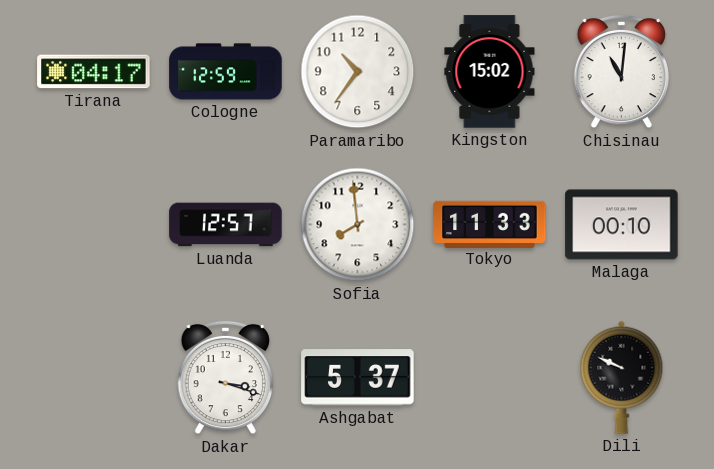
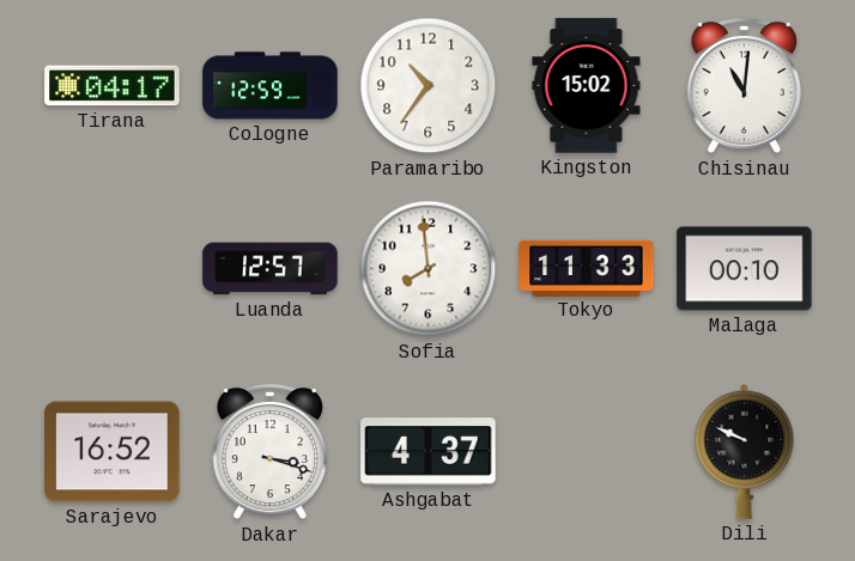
Sarajevo: none -> 16:52
Ashgabat: 5:37 -> 4:37
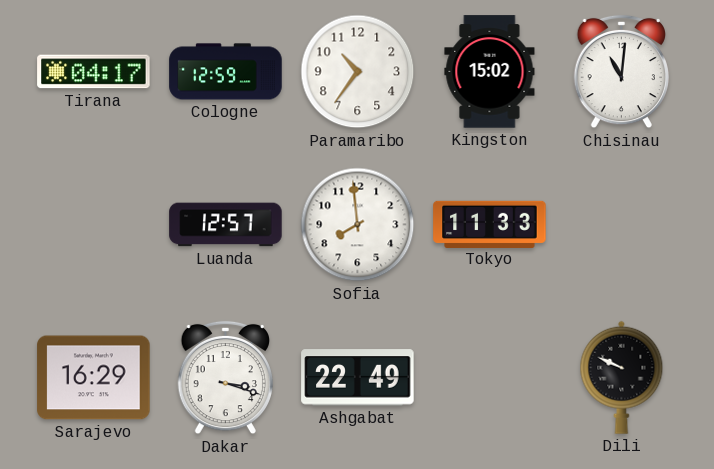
Malaga: 00:10 -> none
Sarajevo: 16:52 -> 16:29
Ashgabat: 4:37 -> 22:49
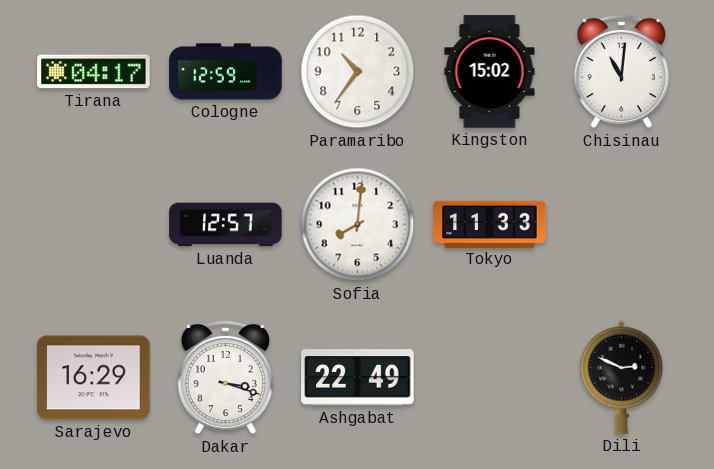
Sofia: 7:59 -> 8:01
Dili: 9:49 -> 2:49
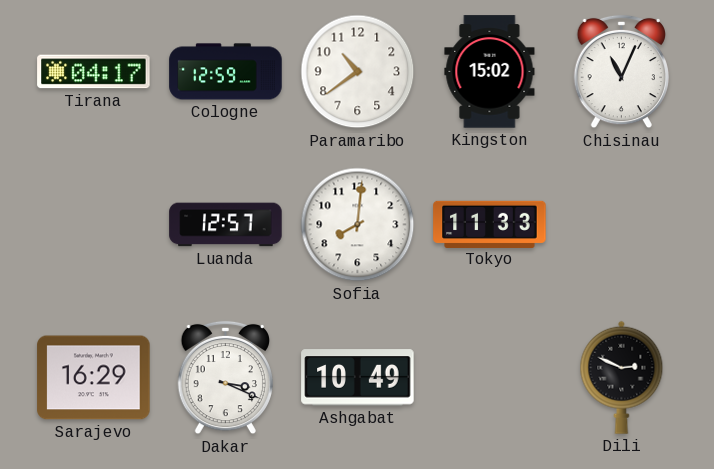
Paramaribo: 10:36 -> 10:39
Chisinau: 11:01 -> 11:04
Dakar: 3:18 -> 3:19
Ashgabat: 22:49 -> 10:49
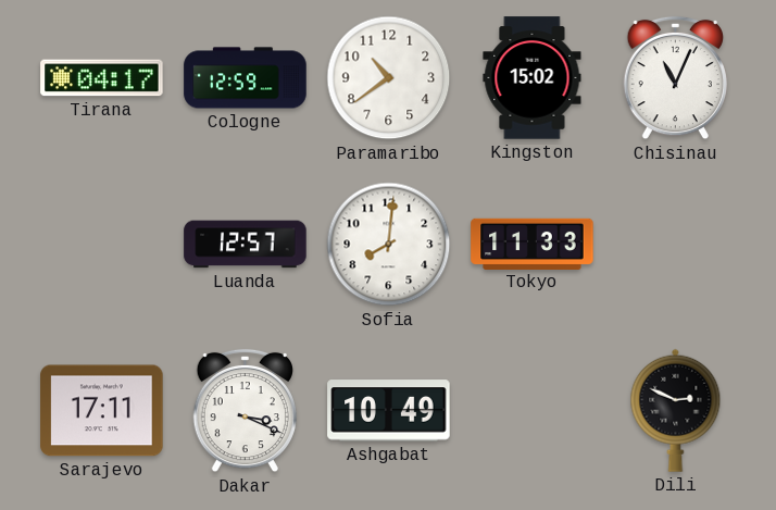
Sarajevo: 16:29 -> 17:11
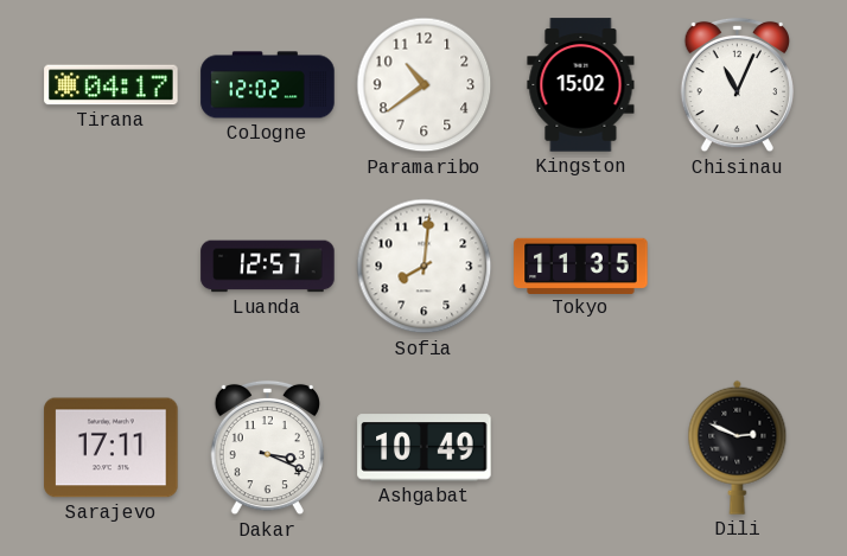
Cologne: 12:59 -> 12:02
Tokyo: 11:33 -> 11:35
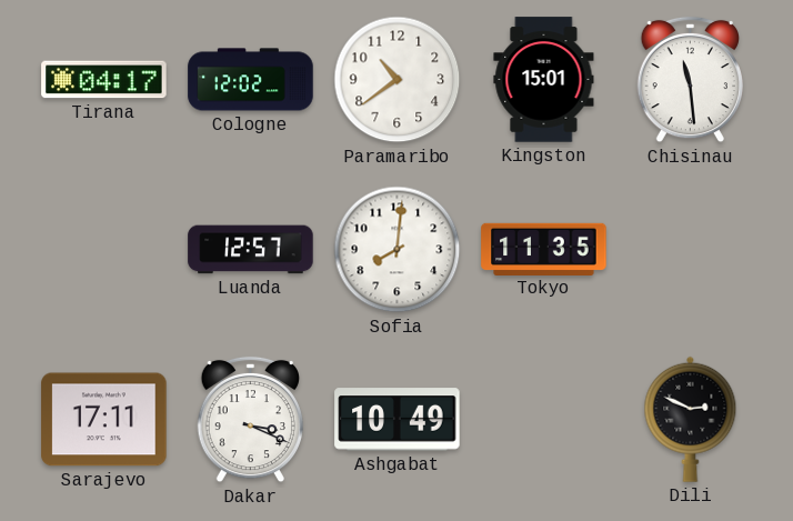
Kingston: 15:02 -> 15:01
Chisinau: 11:04 -> 11:29
